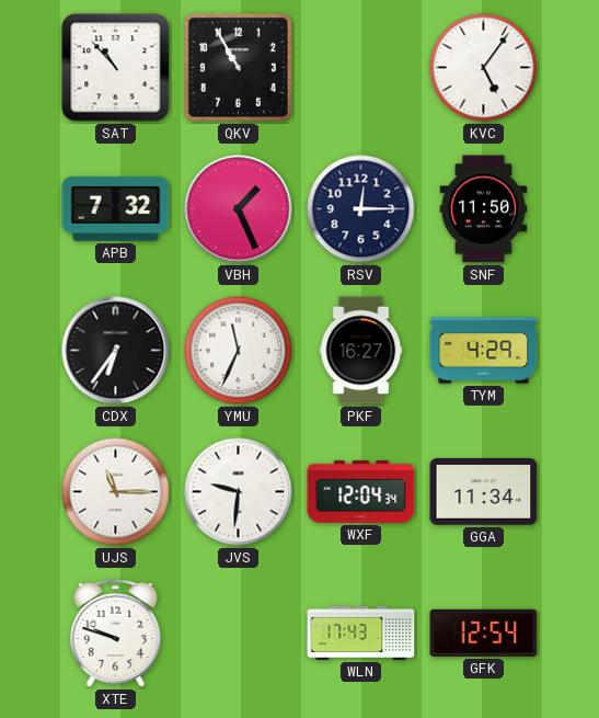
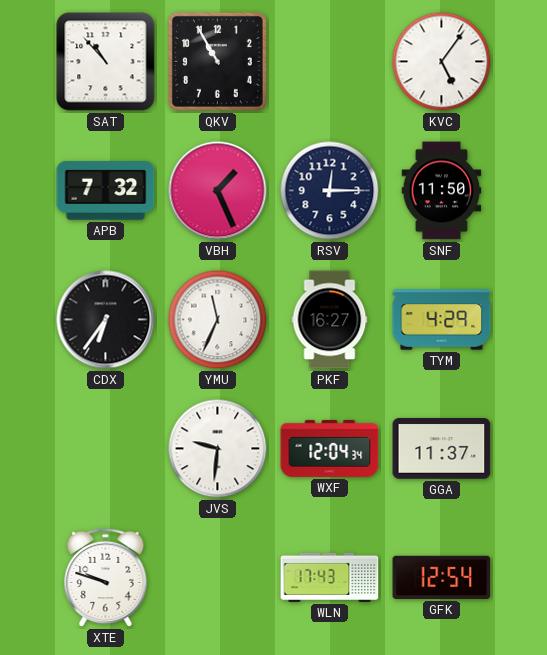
UJS: 11:15 -> none
GGA: 11:34 -> 11:37
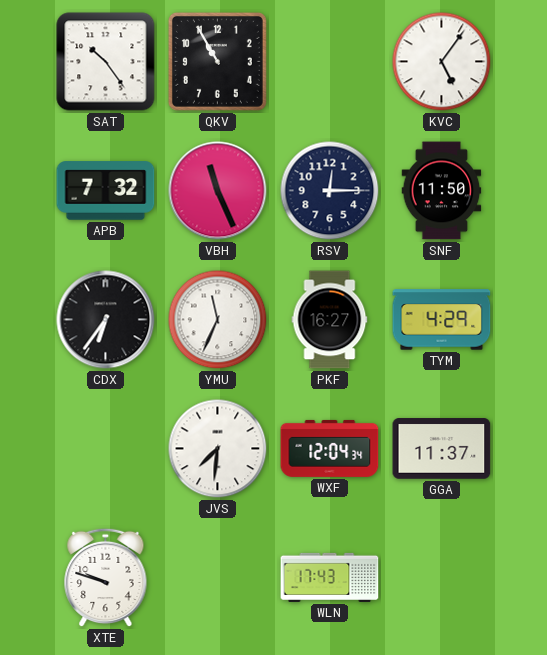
SAT: 10:53 -> 10:24
VBH: 1:26 -> 11:26
JVS: 9:31 -> 7:31
GFK: 12:54 -> none
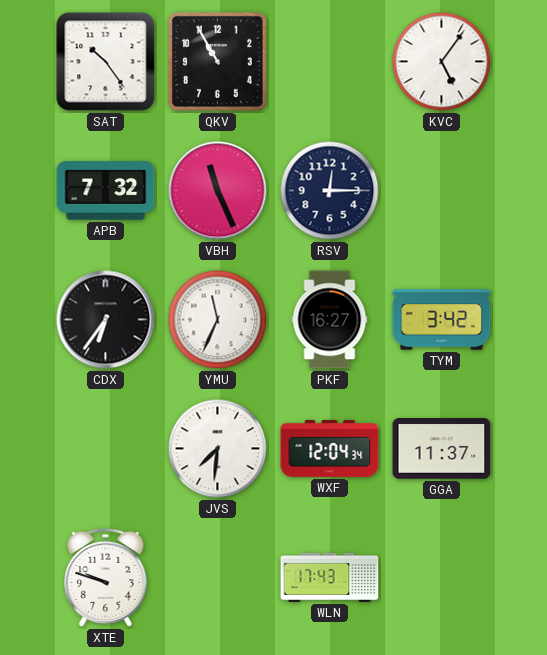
SNF: 11:50 -> none
TYM: 4:29 -> 3:42
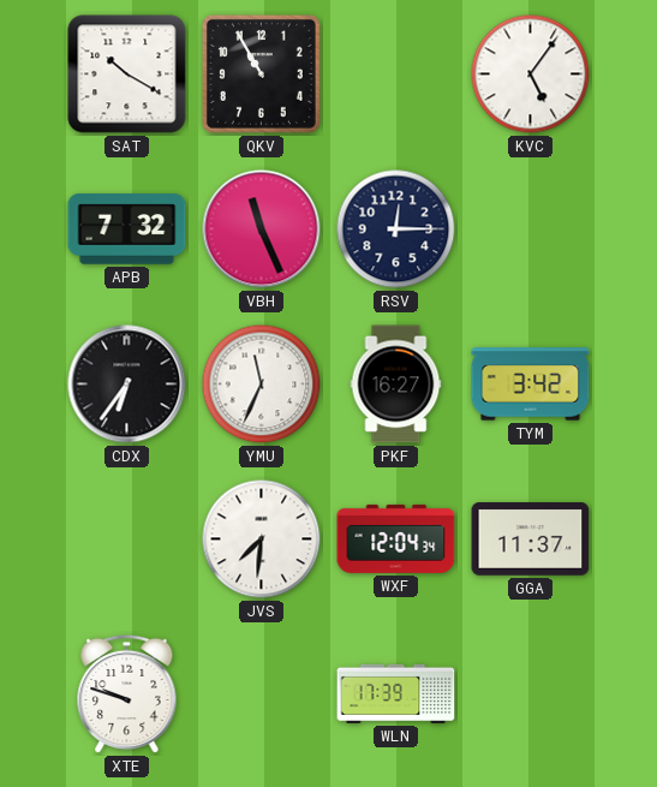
SAT: 10:24 -> 10:20
WLN: 17:43 -> 17:39
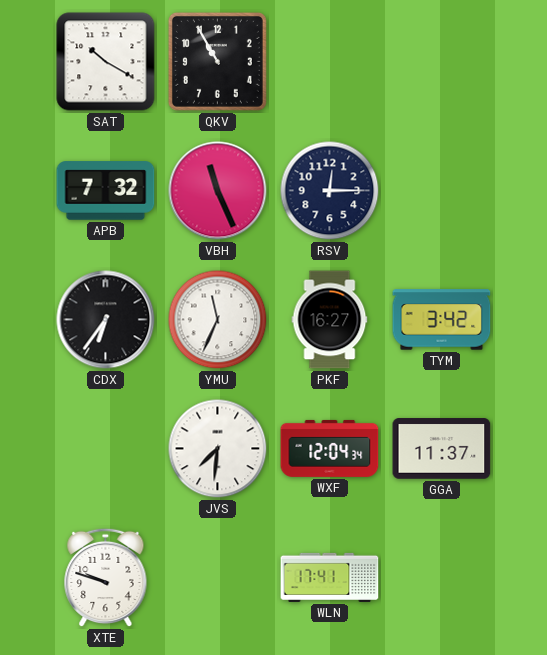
KVC: 5:06 -> none
WLN: 17:39 -> 17:41
